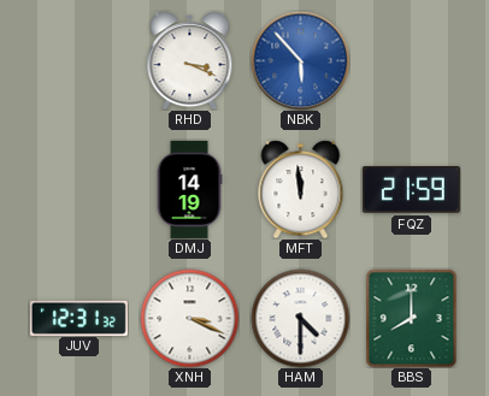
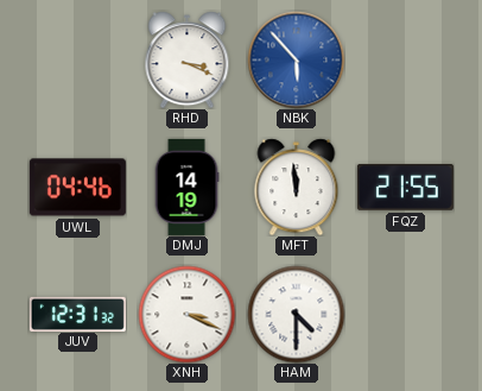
UWL: none -> 04:46
FQZ: 21:59 -> 21:55
BBS: 8:00 -> none
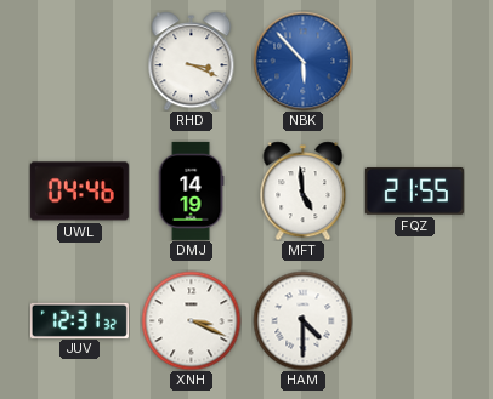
MFT: 11:59 -> 4:59
